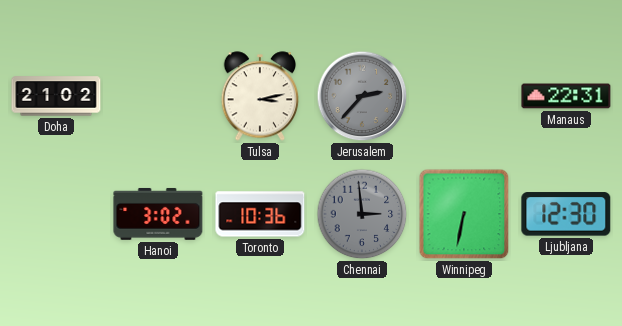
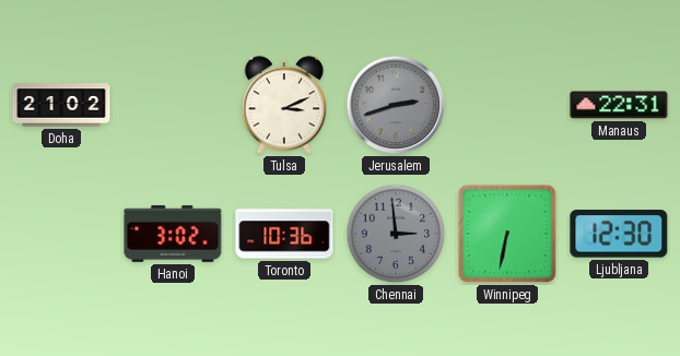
Tulsa: 3:13 -> 3:11
Jerusalem: 2:37 -> 2:42
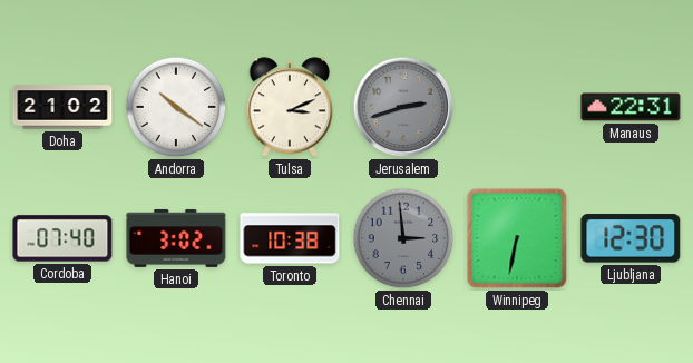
Andorra: none -> 10:21
Cordoba: none -> 07:40
Toronto: 10:36 -> 10:38
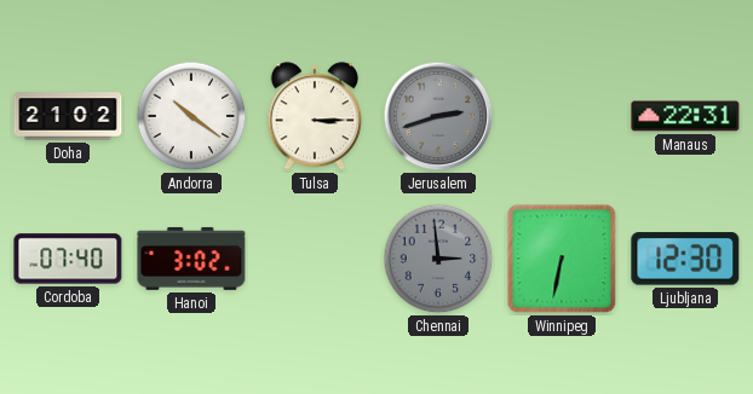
Tulsa: 3:11 -> 3:15
Toronto: 10:38 -> none
